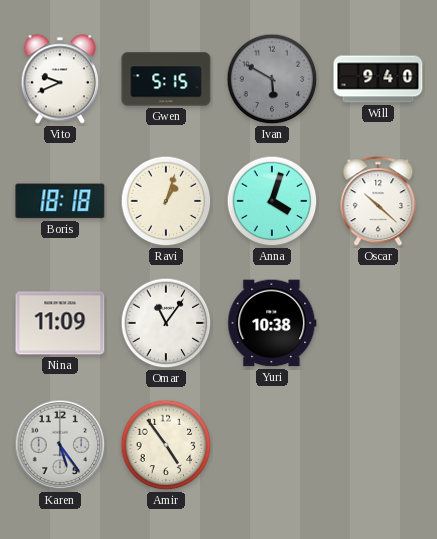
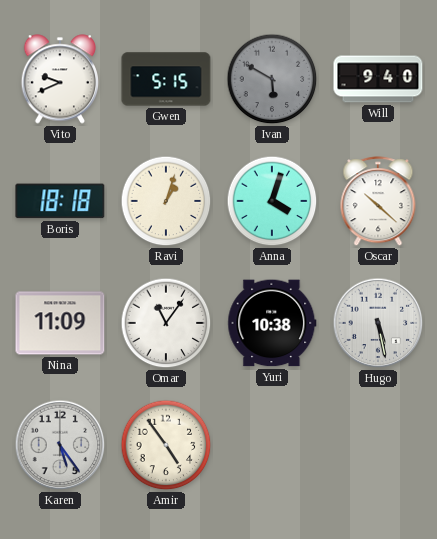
Hugo: none -> 5:28
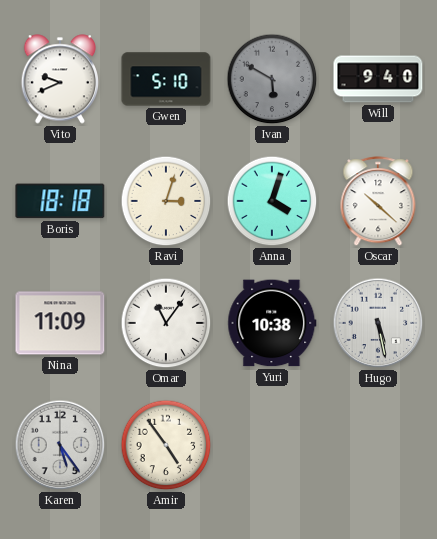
Gwen: 5:15 -> 5:10
Ravi: 1:03 -> 3:03
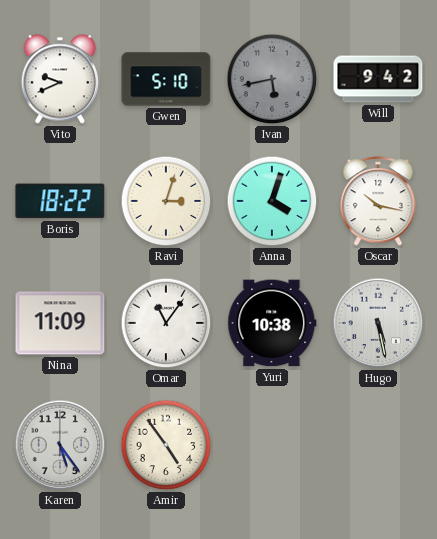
Ivan: 5:50 -> 5:43
Will: 9:40 -> 9:42
Boris: 18:18 -> 18:22
Oscar: 10:22 -> 10:17
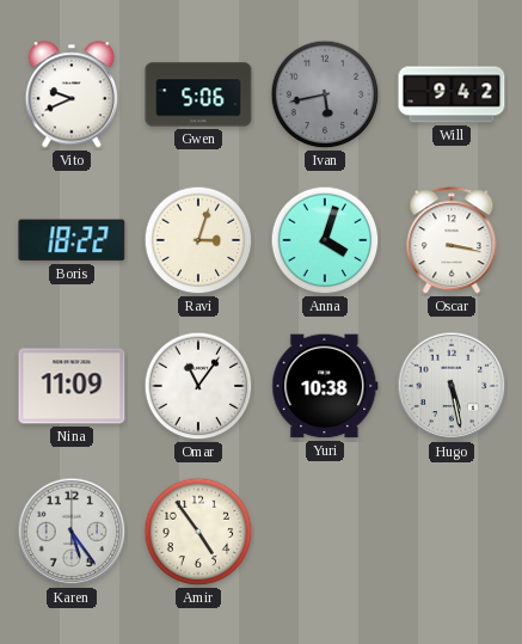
Gwen: 5:10 -> 5:06
Oscar: 10:17 -> 3:17
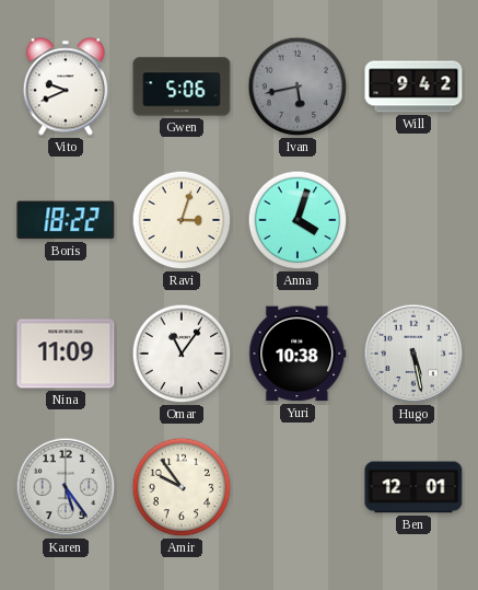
Oscar: 3:17 -> none
Amir: 4:54 -> 9:54
Ben: none -> 12:01
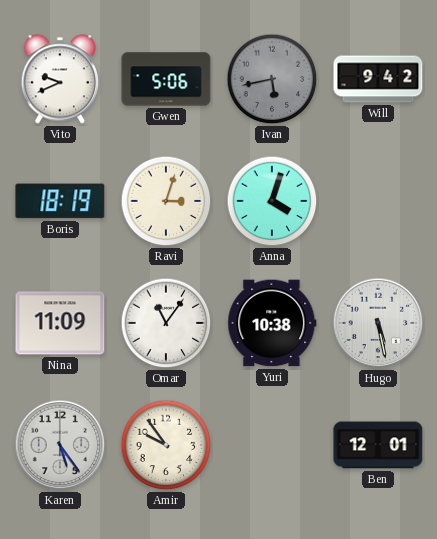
Boris: 18:22 -> 18:19
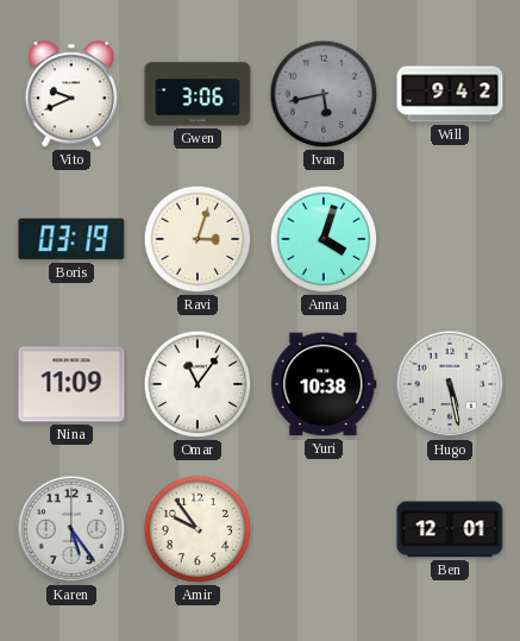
Gwen: 5:06 -> 3:06
Boris: 18:19 -> 03:19
